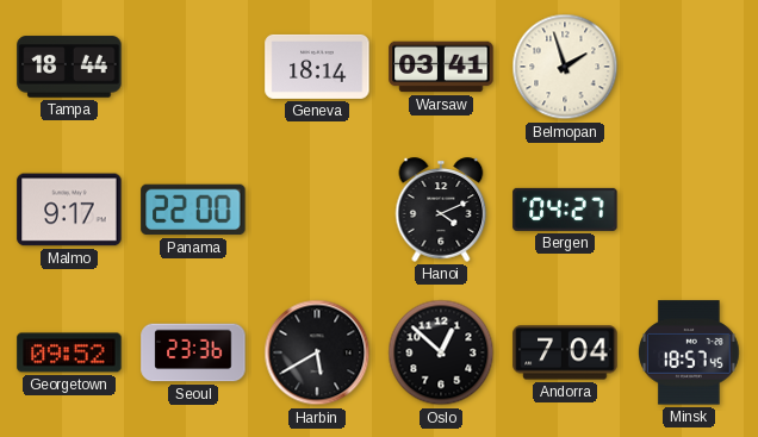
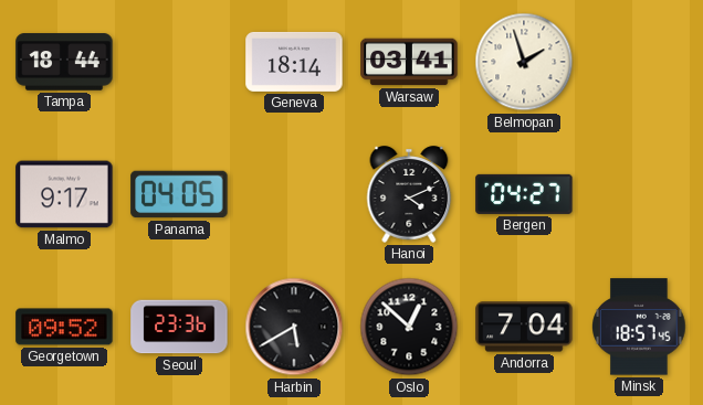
Panama: 22:00 -> 04:05
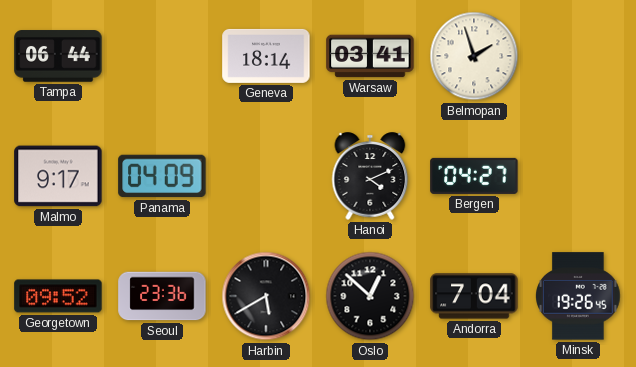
Tampa: 18:44 -> 06:44
Panama: 04:05 -> 04:09
Minsk: 18:57 -> 19:26
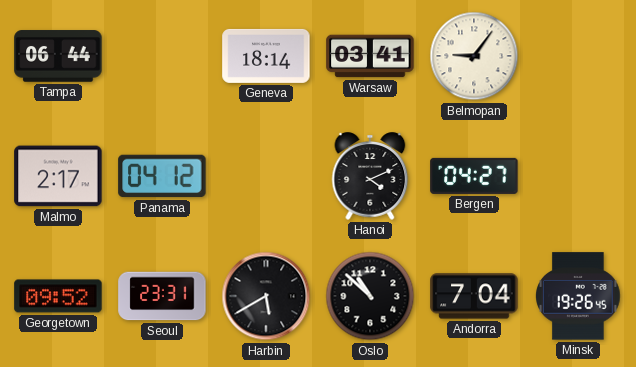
Belmopan: 1:57 -> 9:06
Malmo: 9:17 -> 2:17
Panama: 04:09 -> 04:12
Seoul: 23:36 -> 23:31
Oslo: 12:52 -> 10:52
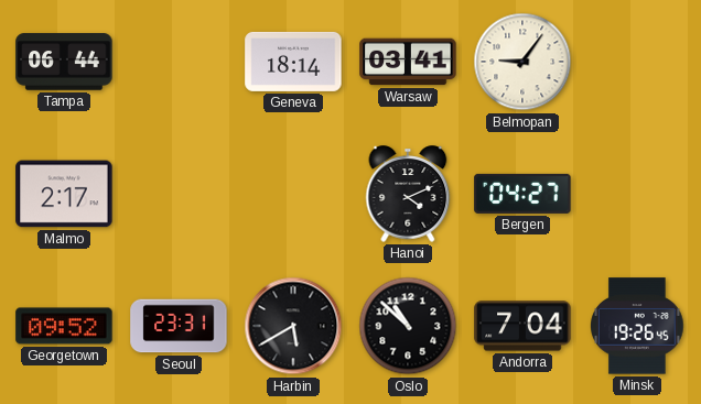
Panama: 04:12 -> none
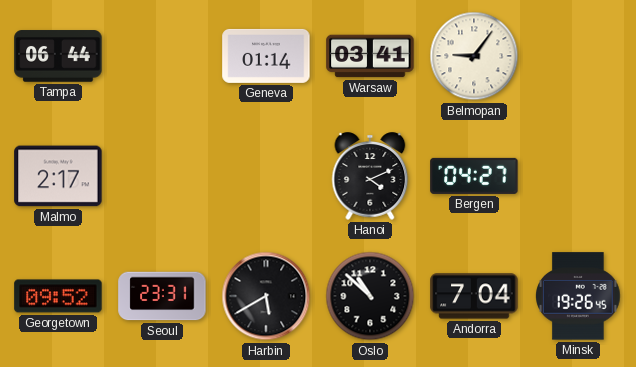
Geneva: 18:14 -> 01:14
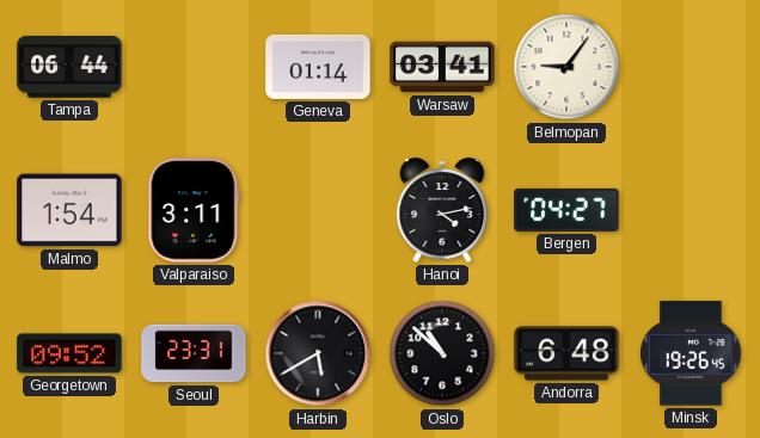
Malmo: 2:17 -> 1:54
Valparaiso: none -> 3:11
Hanoi: 4:11 -> 4:13
Andorra: 7:04 -> 6:48
